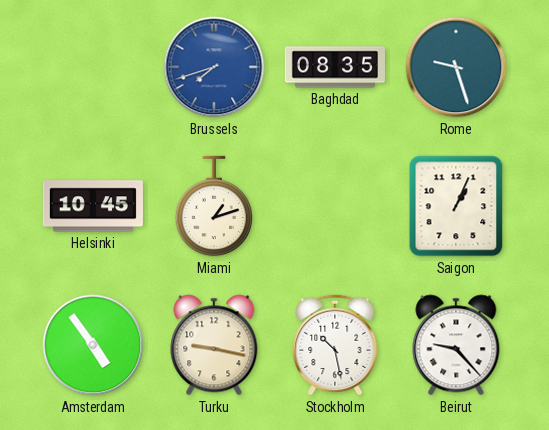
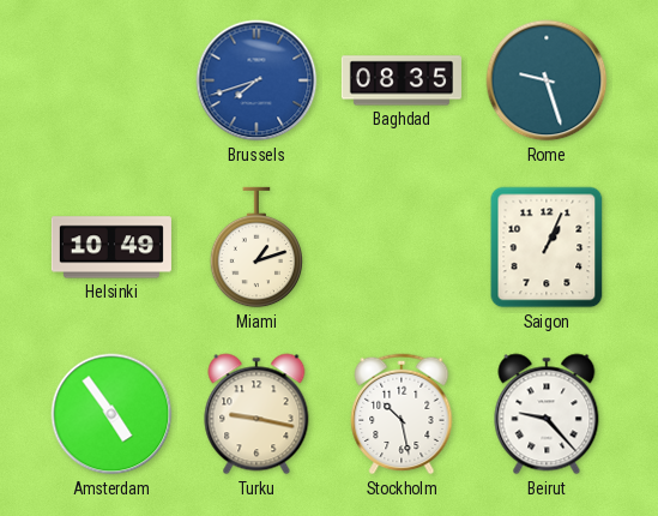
Helsinki: 10:45 -> 10:49
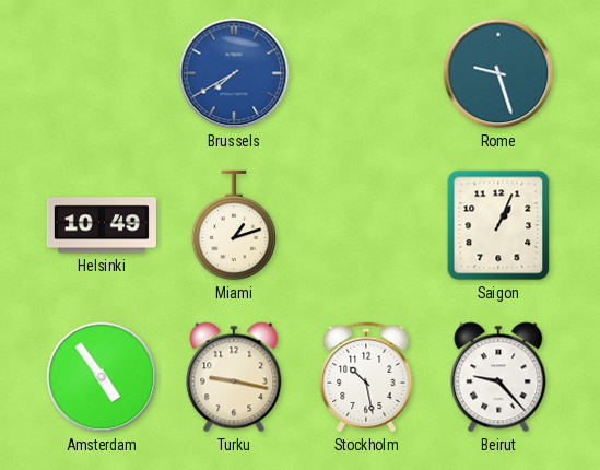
Brussels: 7:42 -> 7:40
Baghdad: 08:35 -> none
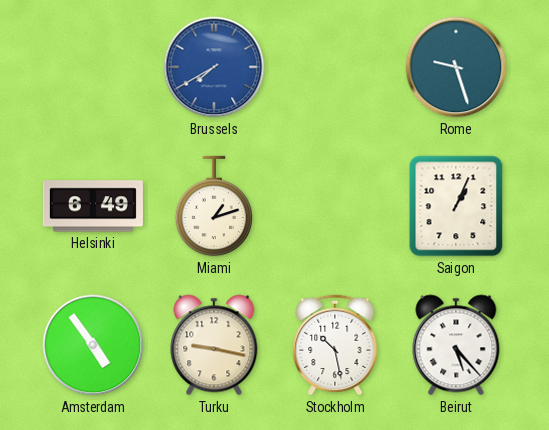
Helsinki: 10:49 -> 6:49
Beirut: 9:23 -> 5:23
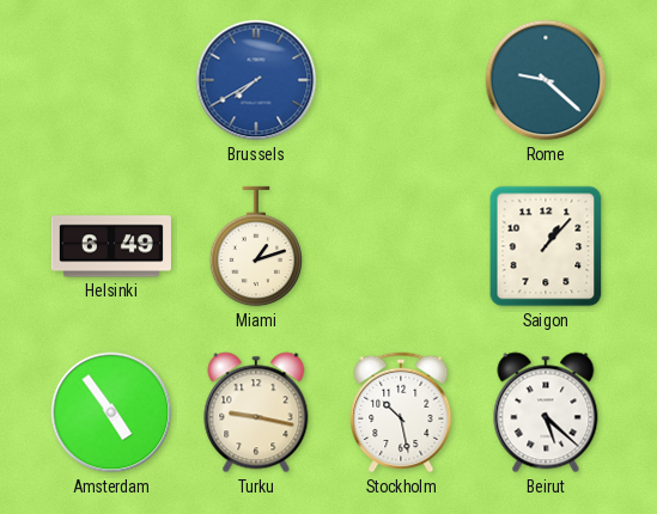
Rome: 9:27 -> 9:22
Saigon: 1:04 -> 1:07
Beirut: 5:23 -> 5:22
